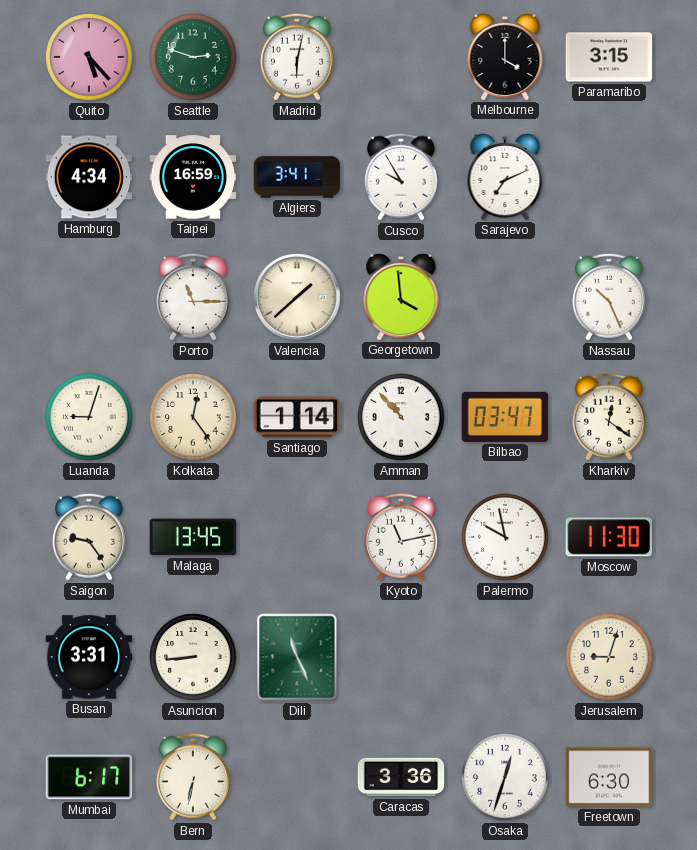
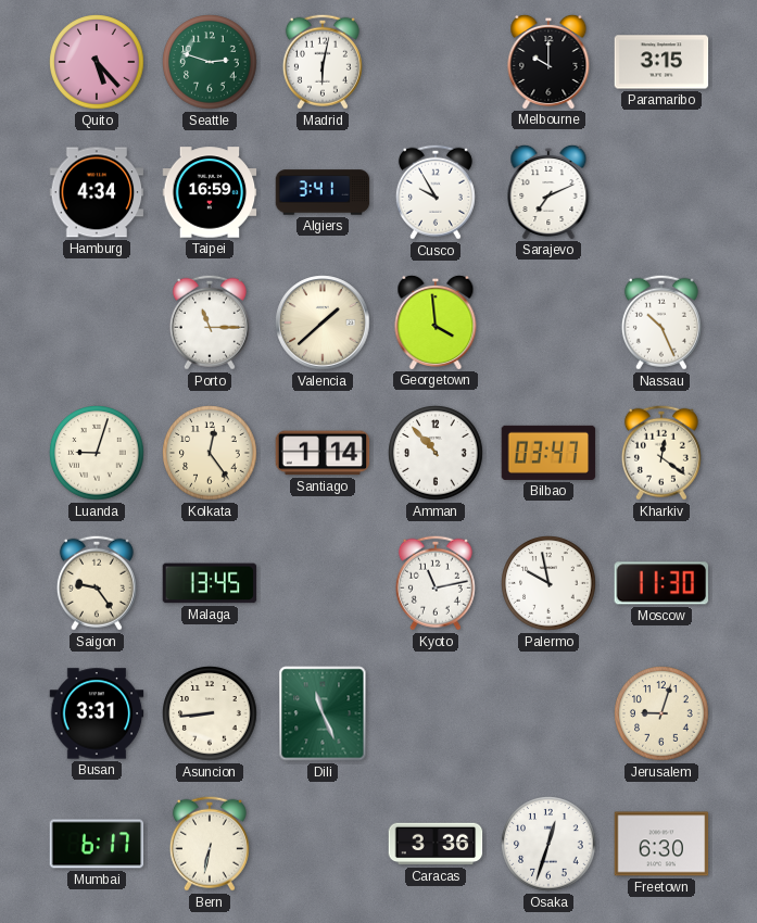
Melbourne: 4:00 -> 10:00
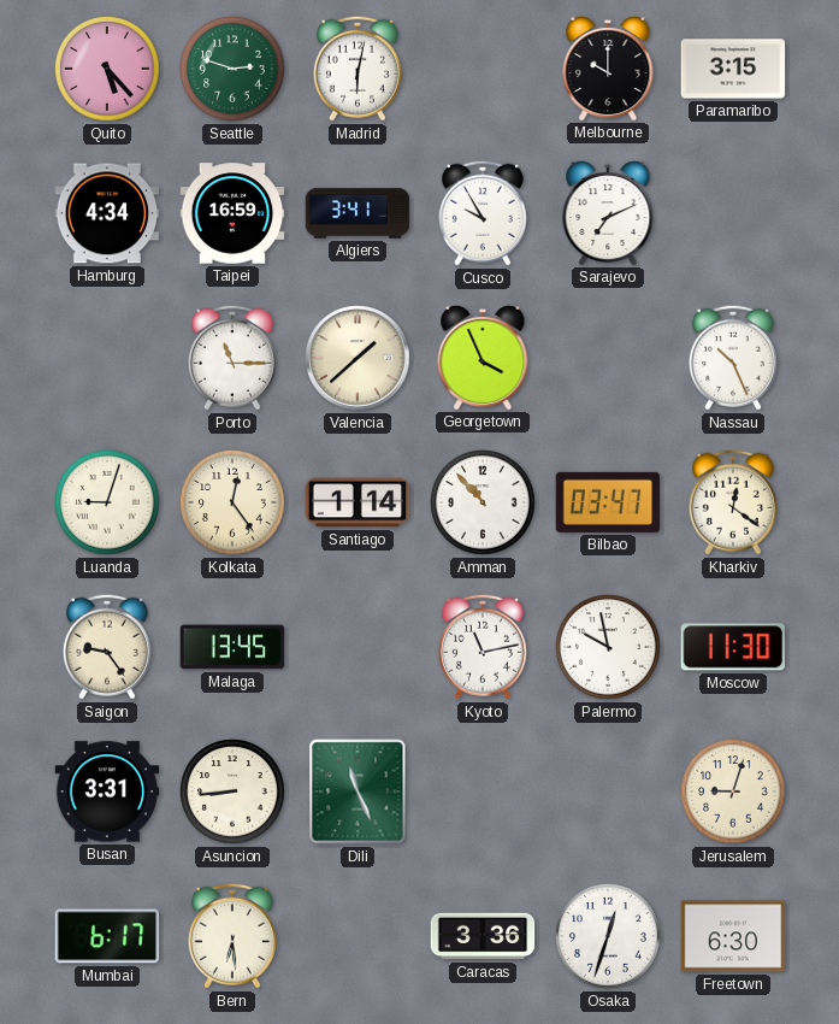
Georgetown: 3:59 -> 3:56
Bern: 6:32 -> 6:29
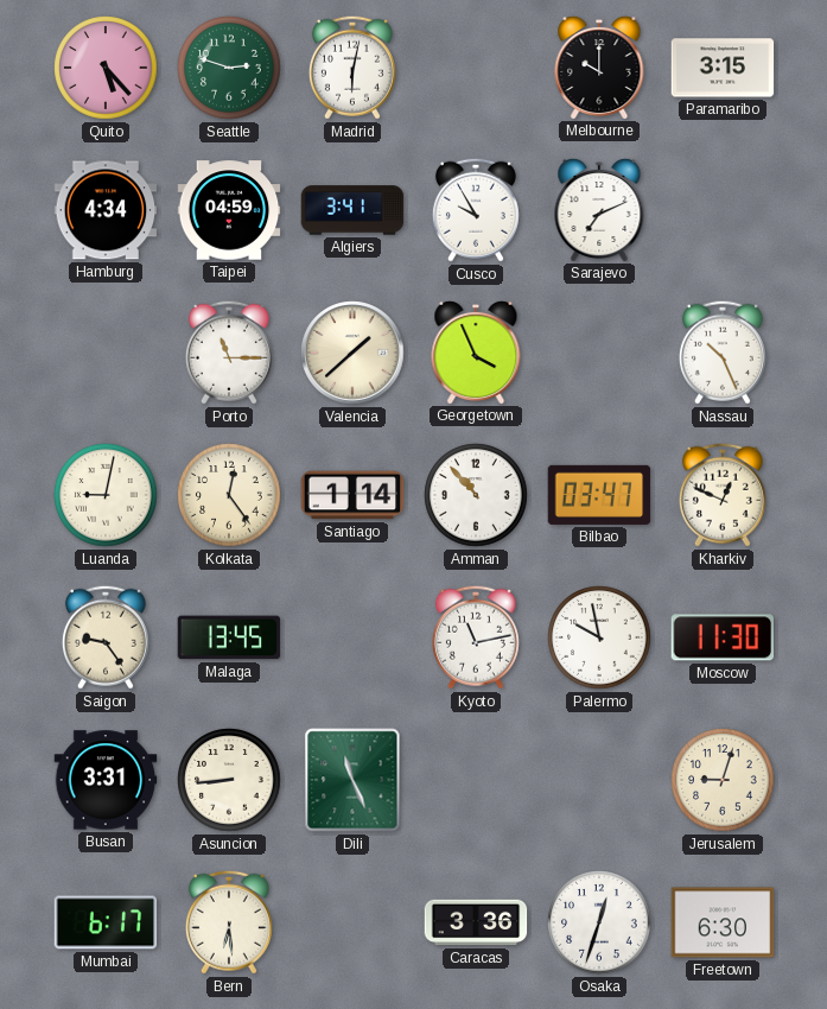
Taipei: 16:59 -> 04:59
Luanda: 9:03 -> 9:02
Kharkiv: 12:21 -> 12:49
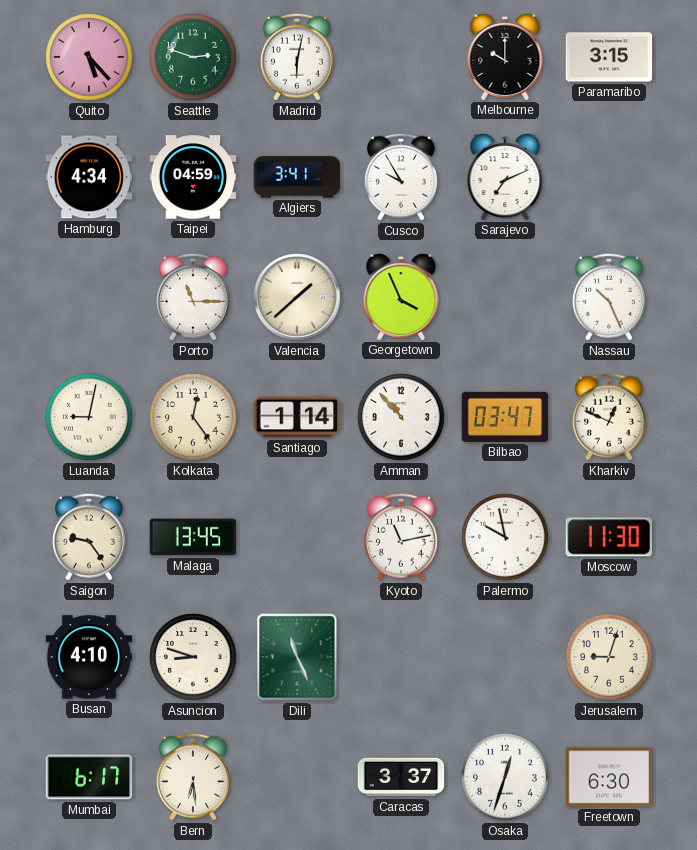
Busan: 3:31 -> 4:10
Asuncion: 8:44 -> 8:48
Caracas: 3:36 -> 3:37
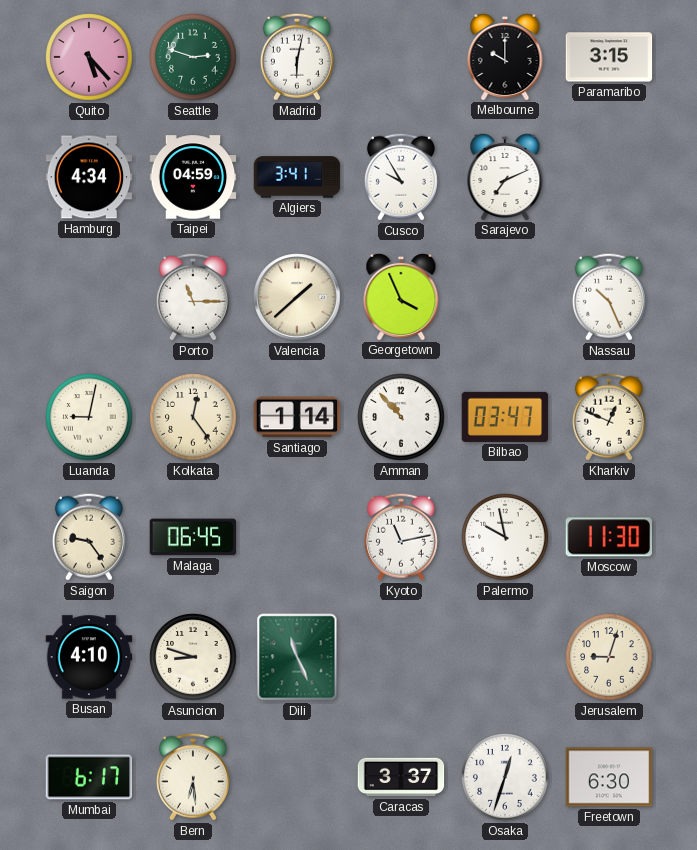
Malaga: 13:45 -> 06:45
